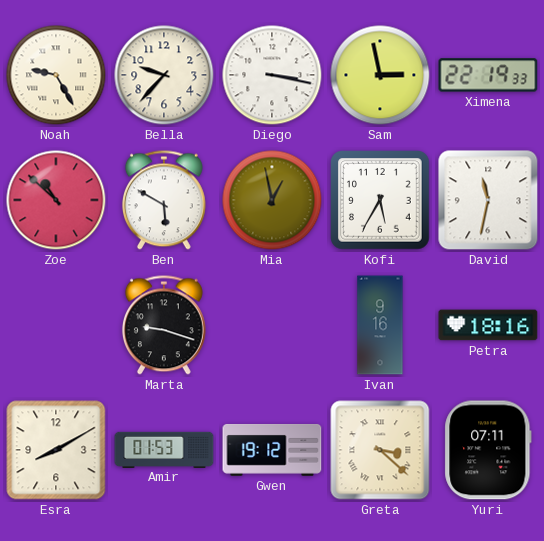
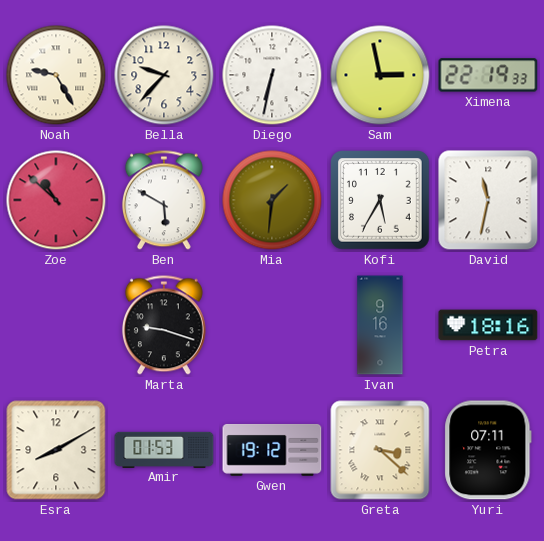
Diego: 3:17 -> 6:32
Mia: 12:58 -> 1:31
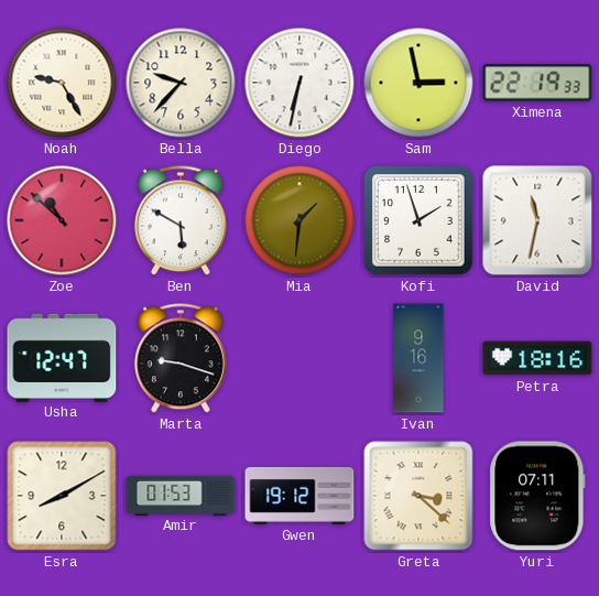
Kofi: 5:35 -> 1:57
Usha: none -> 12:47
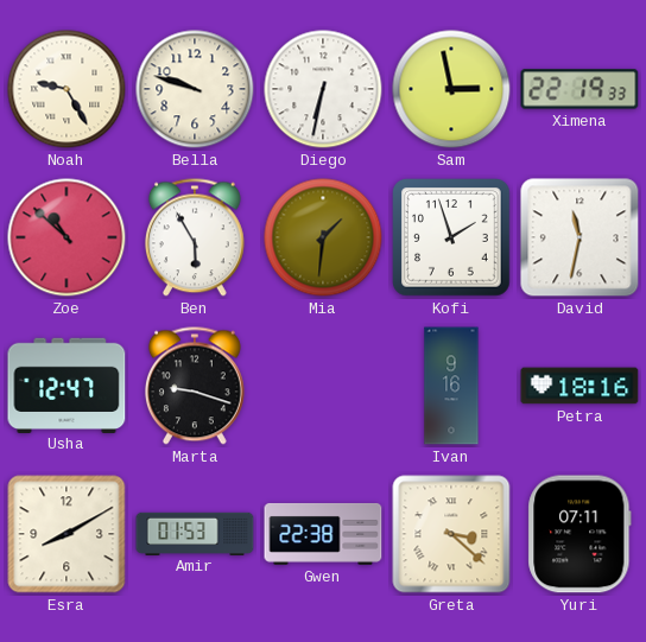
Bella: 9:37 -> 9:48
Ben: 5:50 -> 5:55
Gwen: 19:12 -> 22:38
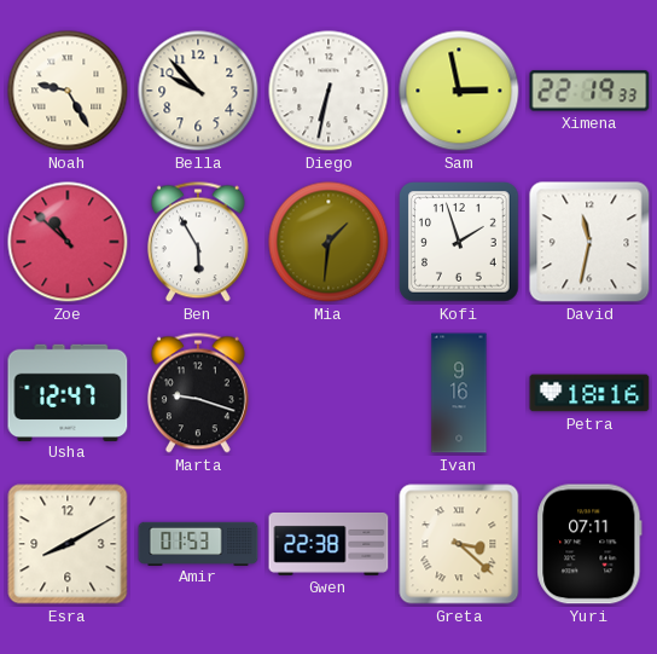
Bella: 9:48 -> 9:53
